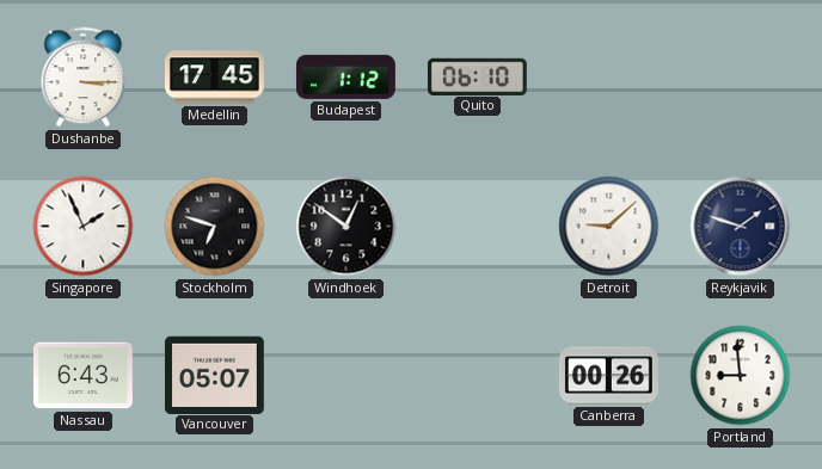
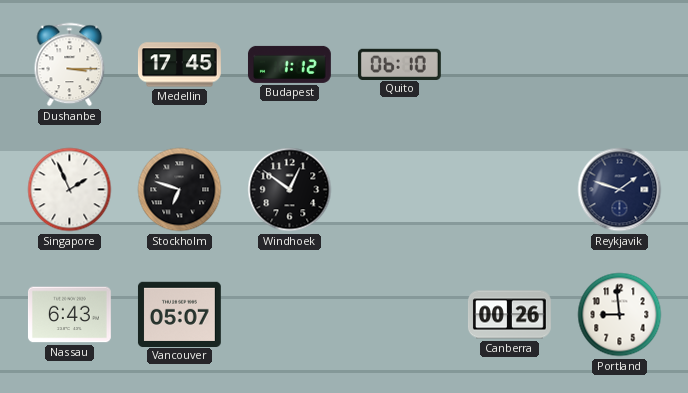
Detroit: 9:08 -> none
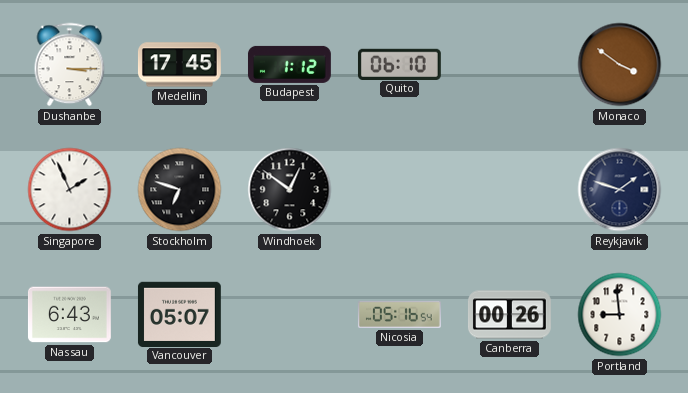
Monaco: none -> 3:51
Nicosia: none -> 05:16
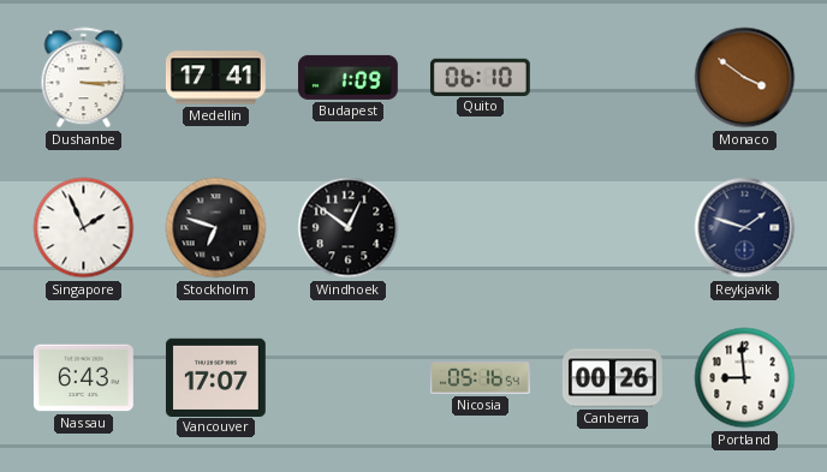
Medellin: 17:45 -> 17:41
Budapest: 1:12 -> 1:09
Vancouver: 05:07 -> 17:07
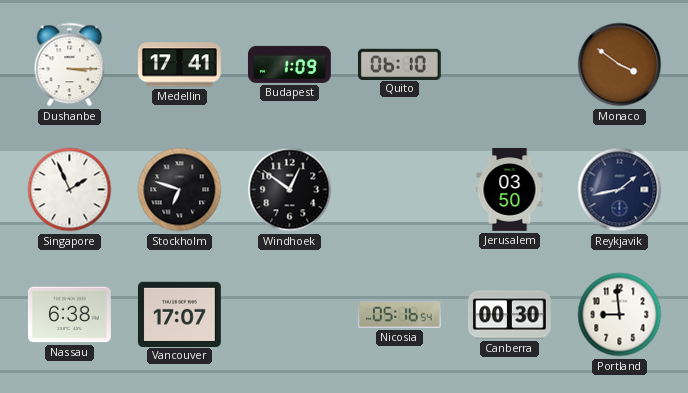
Jerusalem: none -> 03:50
Reykjavik: 1:48 -> 1:43
Nassau: 6:43 -> 6:38
Canberra: 00:26 -> 00:30
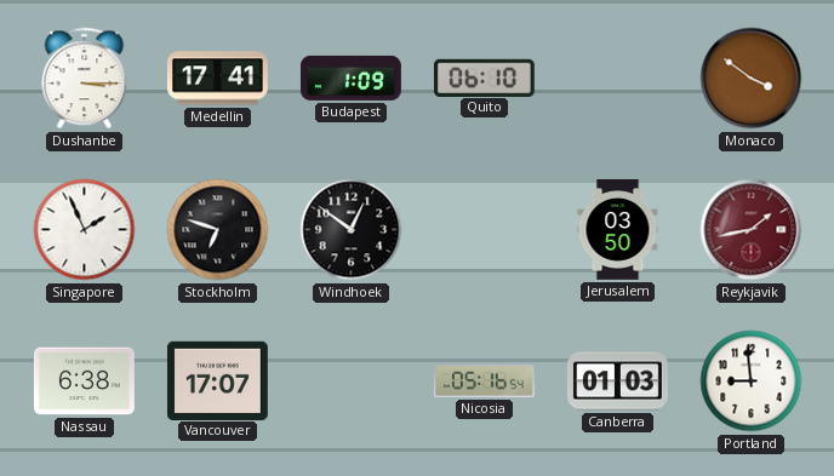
Reykjavik dial: navy -> burgundy
Canberra: 00:30 -> 01:03
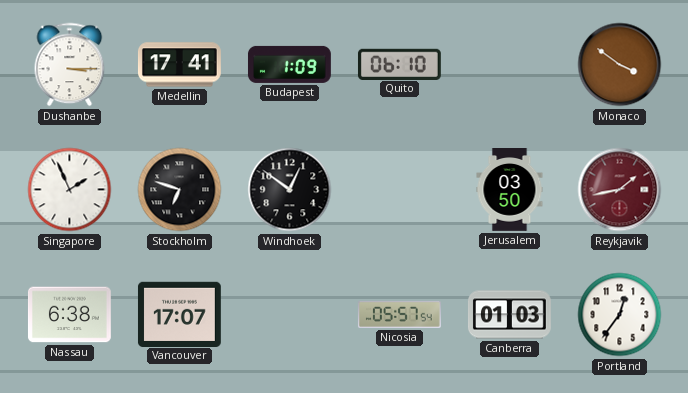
Nicosia: 05:16 -> 05:57
Portland: 8:59 -> 12:36
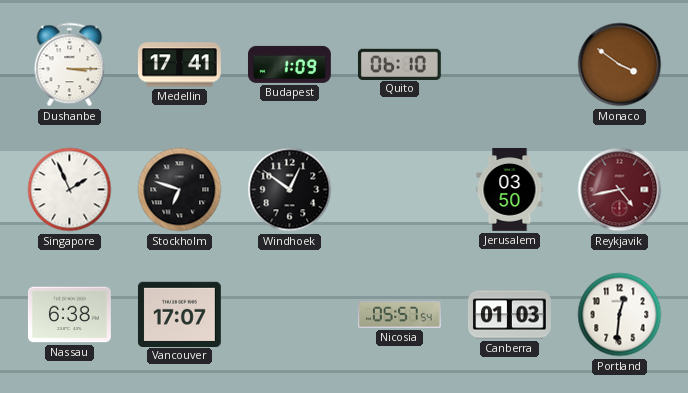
Reykjavik: 1:43 -> 4:43
Portland: 12:36 -> 12:31
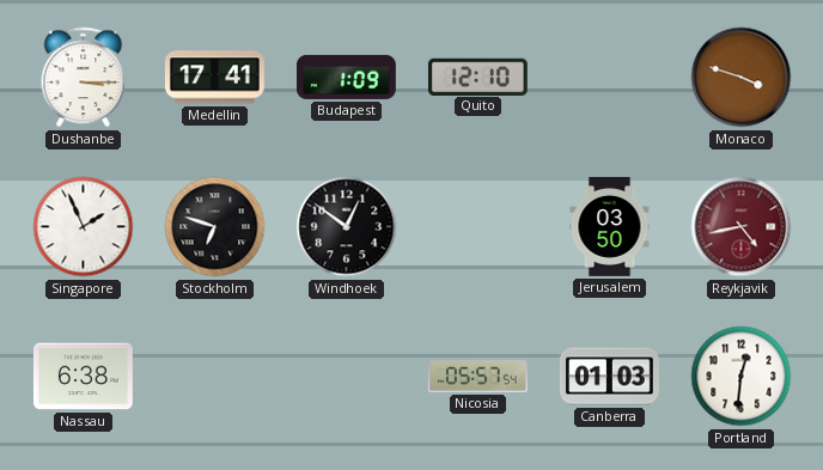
Quito: 06:10 -> 12:10
Monaco: 3:51 -> 3:48
Vancouver: 17:07 -> none
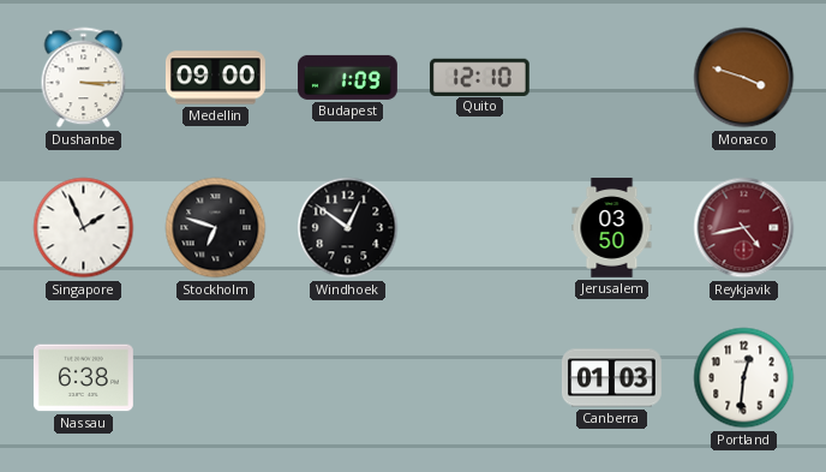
Medellin: 17:41 -> 09:00
Nicosia: 05:57 -> none
